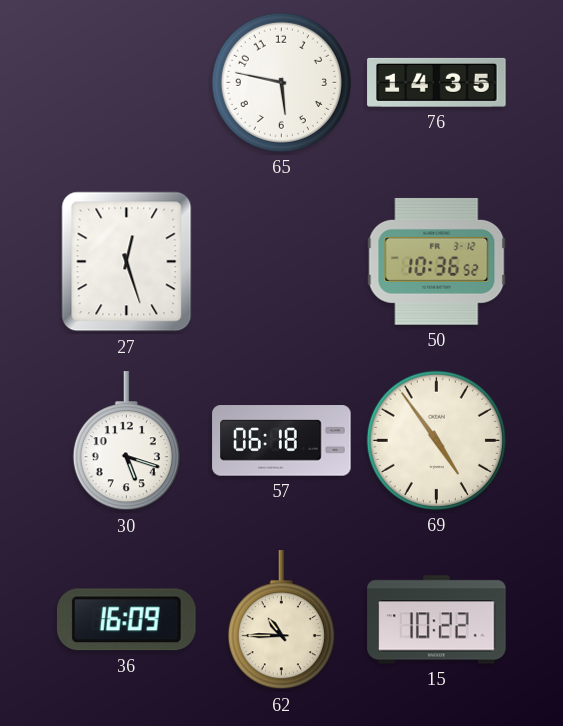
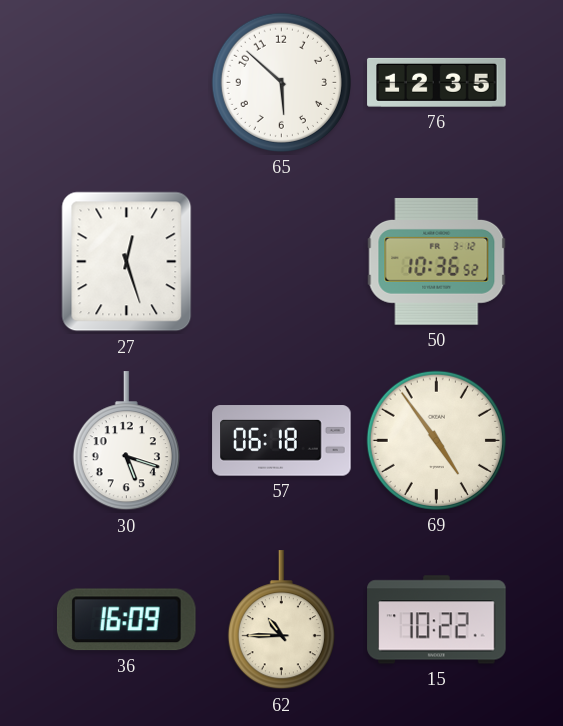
65: 5:47 -> 5:52
76: 14:35 -> 12:35
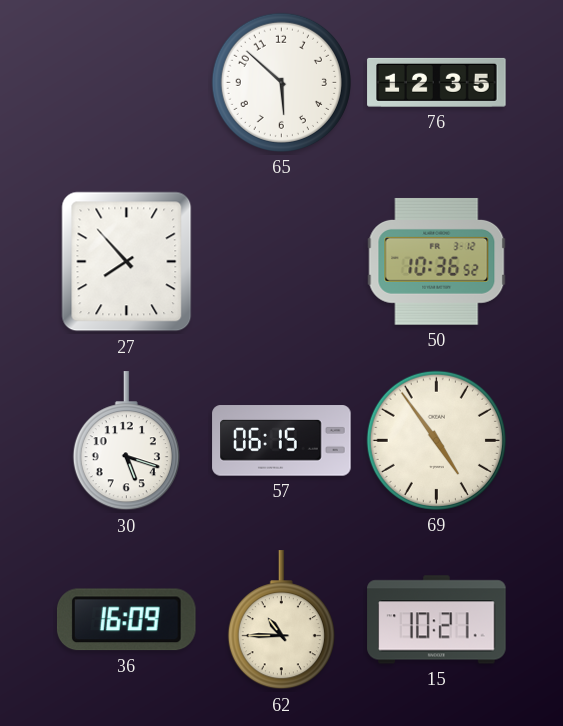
27: 12:27 -> 7:53
57: 06:18 -> 06:15
15: 10:22 -> 10:21
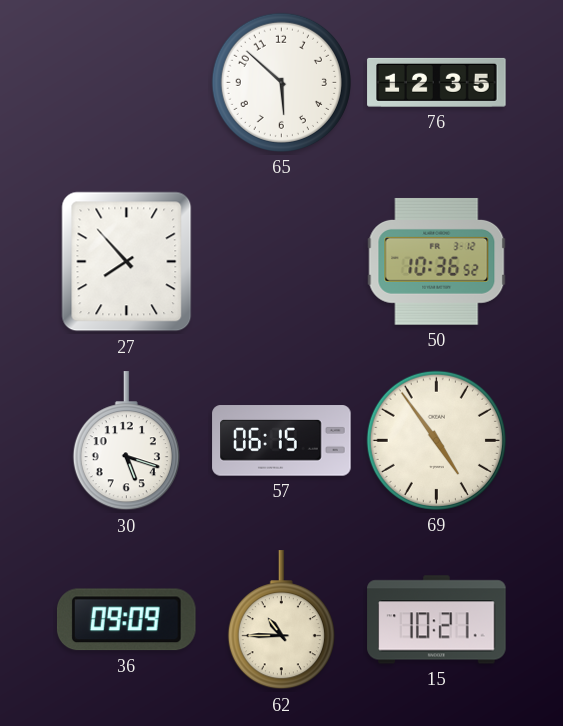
36: 16:09 -> 09:09
